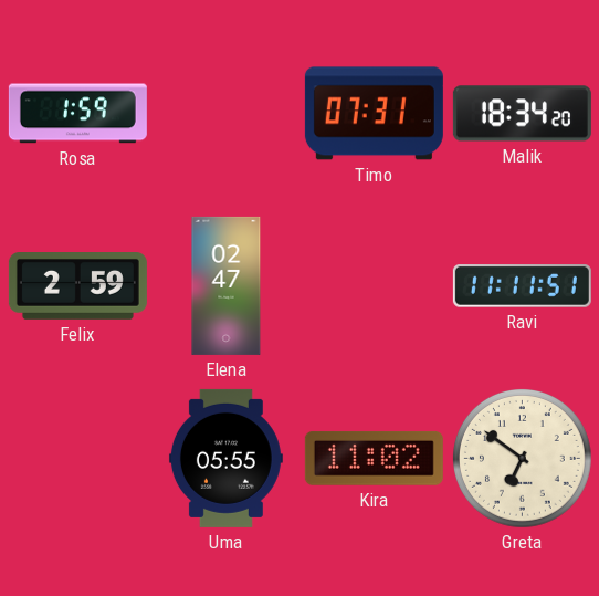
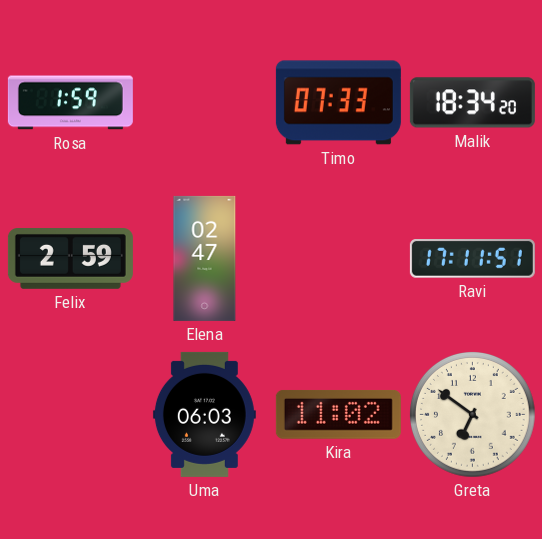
Timo: 07:31 -> 07:33
Ravi: 11:11 -> 17:11
Uma: 05:55 -> 06:03
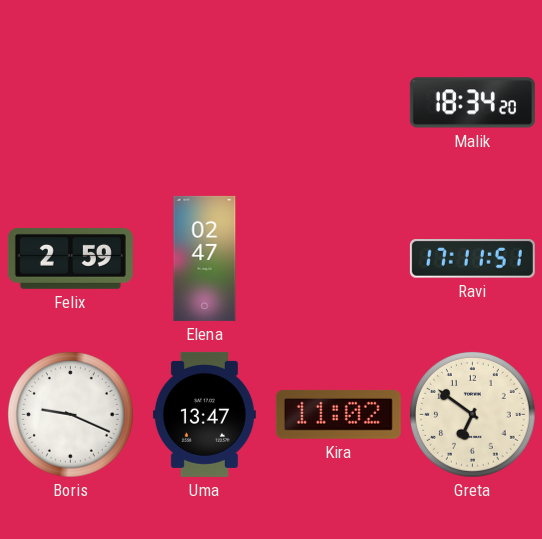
Rosa: 1:59 -> none
Timo: 07:33 -> none
Boris: none -> 9:19
Uma: 06:03 -> 13:47
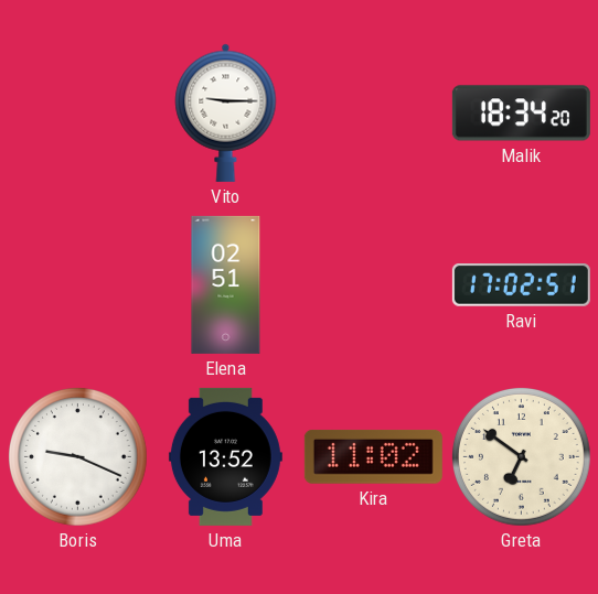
Vito: none -> 9:15
Felix: 2:59 -> none
Elena: 02:47 -> 02:51
Ravi: 17:11 -> 17:02
Uma: 13:47 -> 13:52
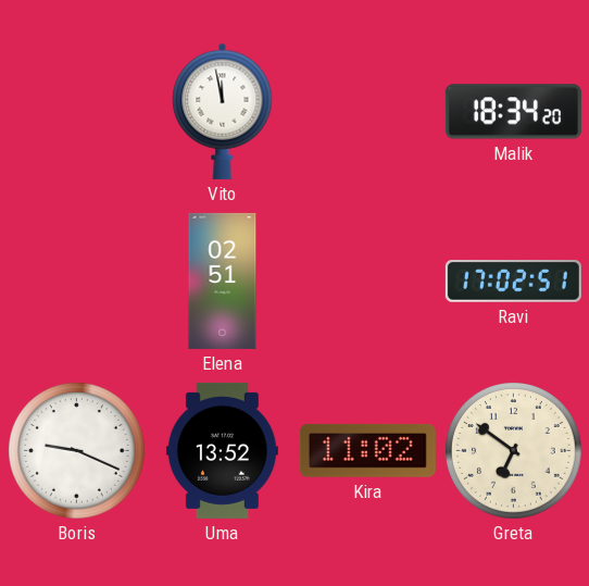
Vito: 9:15 -> 11:58
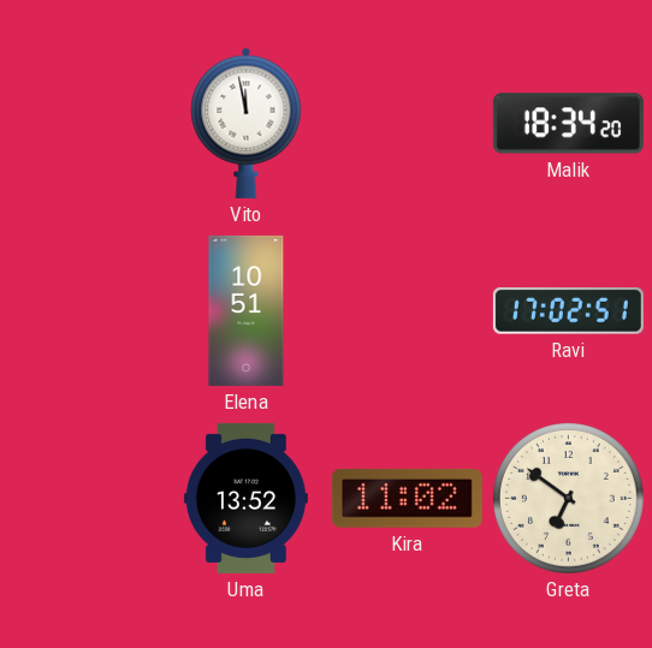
Elena: 02:51 -> 10:51
Boris: 9:19 -> none
